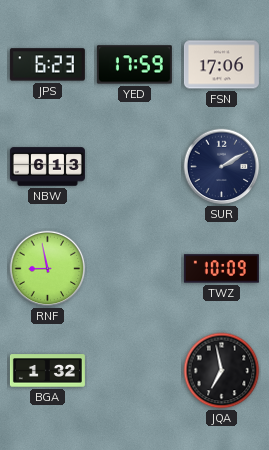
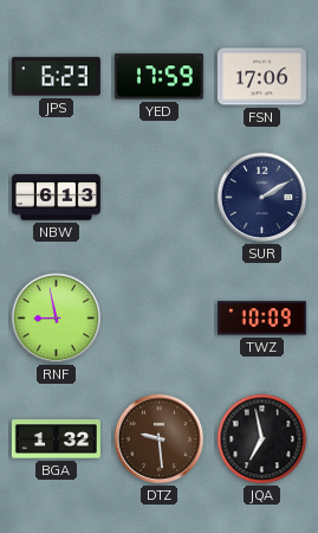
DTZ: none -> 9:29
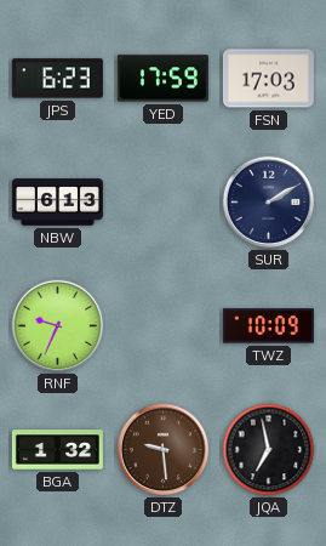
FSN: 17:06 -> 17:03
RNF: 8:58 -> 9:34
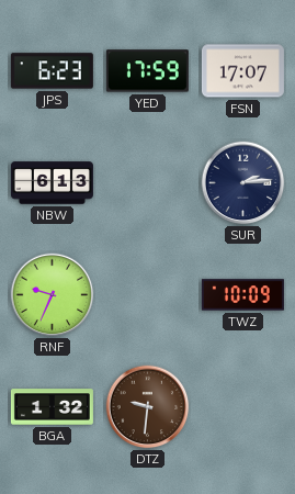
FSN: 17:03 -> 17:07
SUR: 2:10 -> 2:14
DTZ: 9:29 -> 9:31
JQA: 6:58 -> none
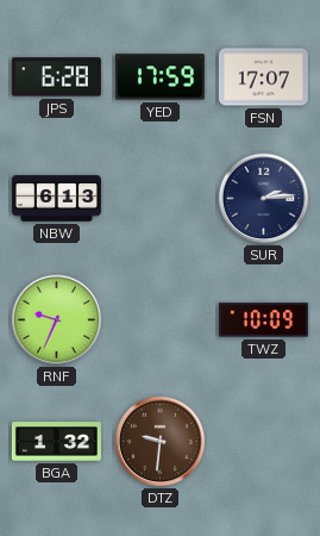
JPS: 6:23 -> 6:28
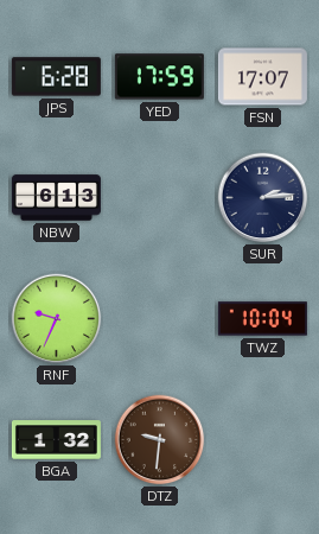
TWZ: 10:09 -> 10:04
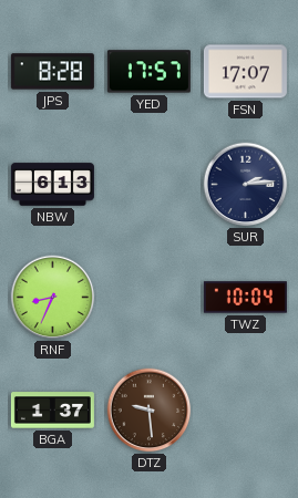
JPS: 6:28 -> 8:28
YED: 17:59 -> 17:57
RNF: 9:34 -> 8:34
BGA: 1:32 -> 1:37
DTZ: 9:31 -> 9:29
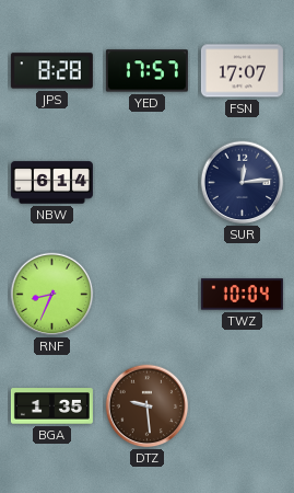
NBW: 6:13 -> 6:14
SUR: 2:14 -> 12:14
BGA: 1:37 -> 1:35
